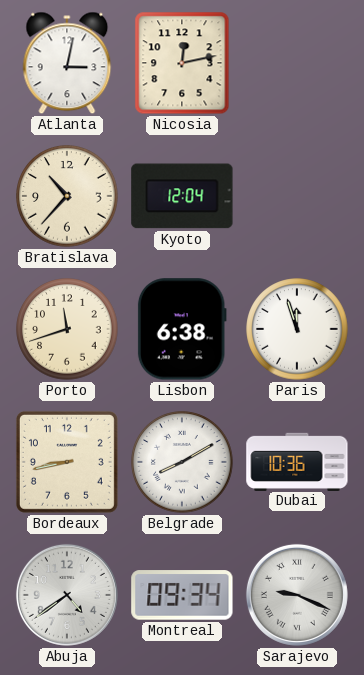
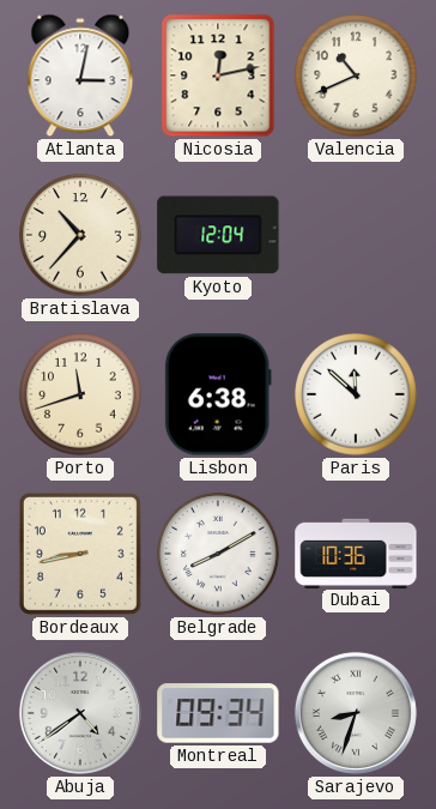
Valencia: none -> 10:41
Paris: 11:57 -> 11:52
Sarajevo: 9:19 -> 8:33
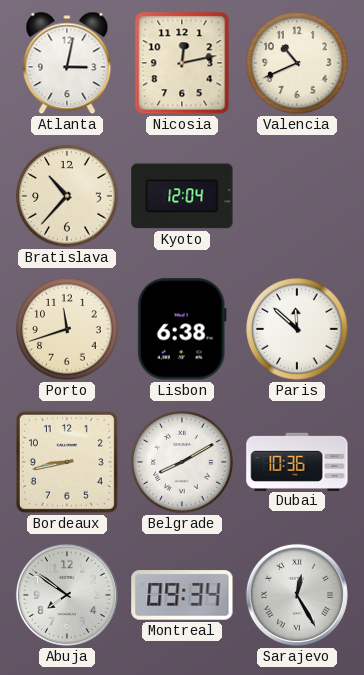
Abuja: 4:39 -> 7:51
Sarajevo: 8:33 -> 12:25
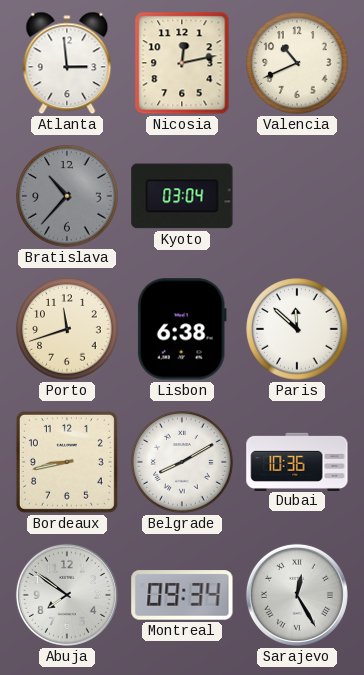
Atlanta: 3:02 -> 2:59
Bratislava dial: cream -> grey
Kyoto: 12:04 -> 03:04
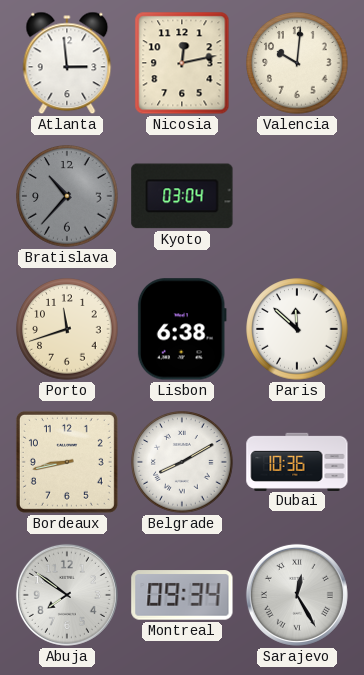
Valencia: 10:41 -> 10:01
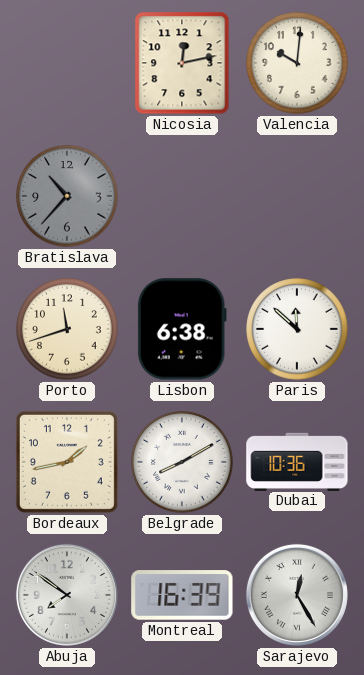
Atlanta: 2:59 -> none
Kyoto: 03:04 -> none
Bordeaux: 8:43 -> 1:43
Montreal: 09:34 -> 16:39
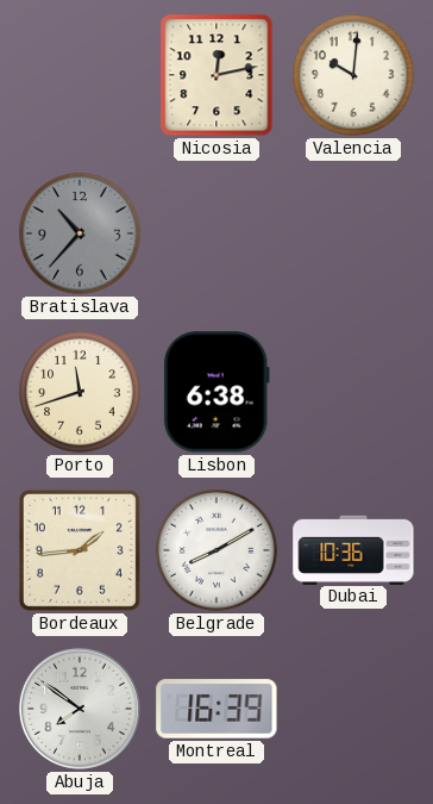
Paris: 11:52 -> none
Bordeaux: 1:43 -> 1:44
Sarajevo: 12:25 -> none
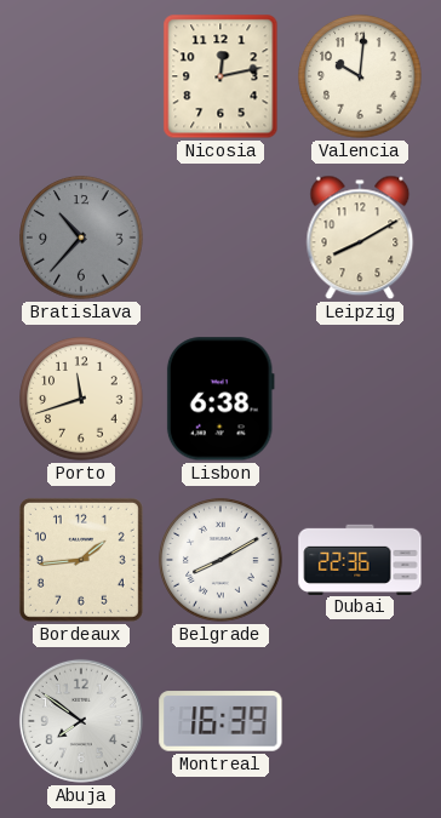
Leipzig: none -> 8:10
Dubai: 10:36 -> 22:36
